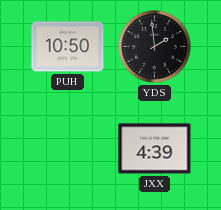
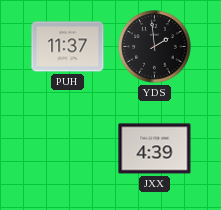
PUH: 10:50 -> 11:37
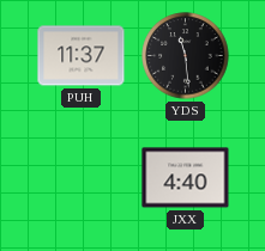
YDS: 1:59 -> 11:29
JXX: 4:39 -> 4:40
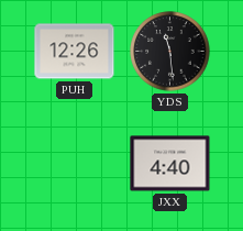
PUH: 11:37 -> 12:26
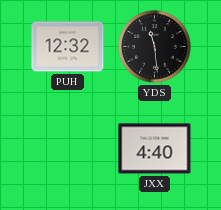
PUH: 12:26 -> 12:32
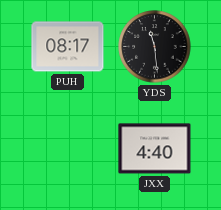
PUH: 12:32 -> 08:17
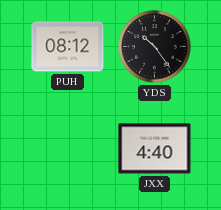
PUH: 08:17 -> 08:12
YDS: 11:29 -> 10:24
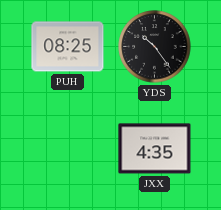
PUH: 08:12 -> 08:25
JXX: 4:40 -> 4:35
